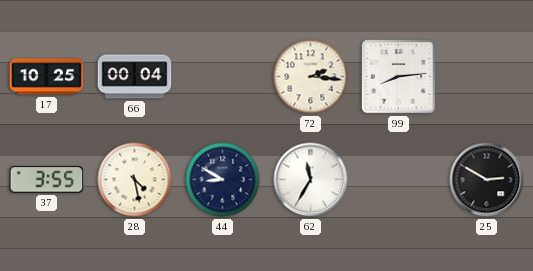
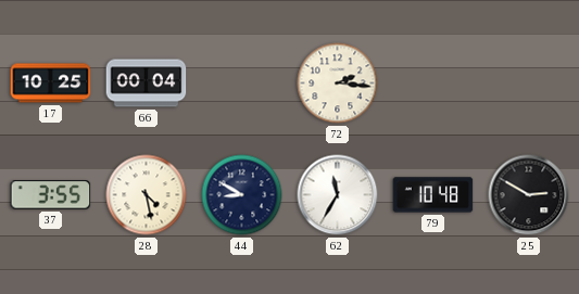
99: 8:14 -> none
79: none -> 10:48
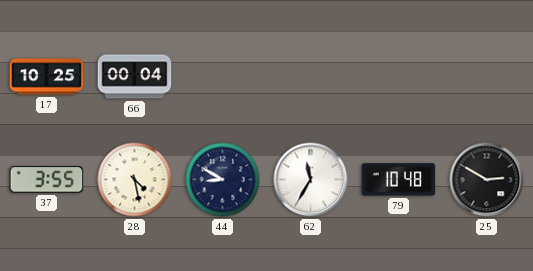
72: 2:16 -> none
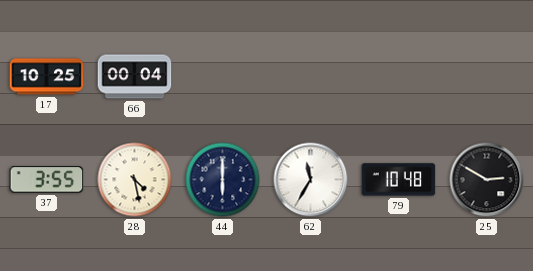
44: 8:50 -> 6:00
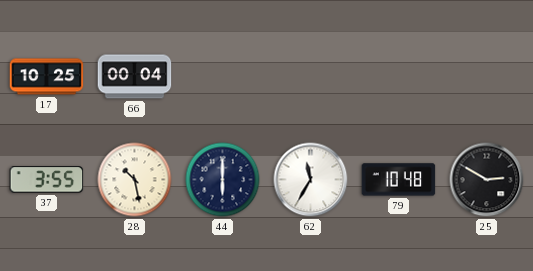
28: 4:28 -> 10:28
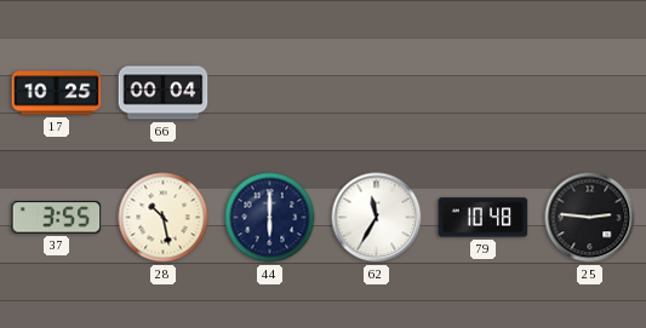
25: 2:50 -> 2:46
